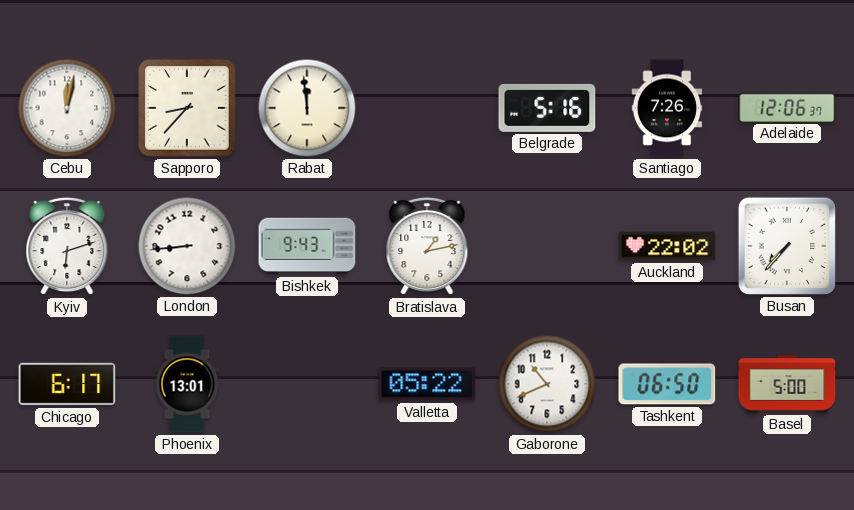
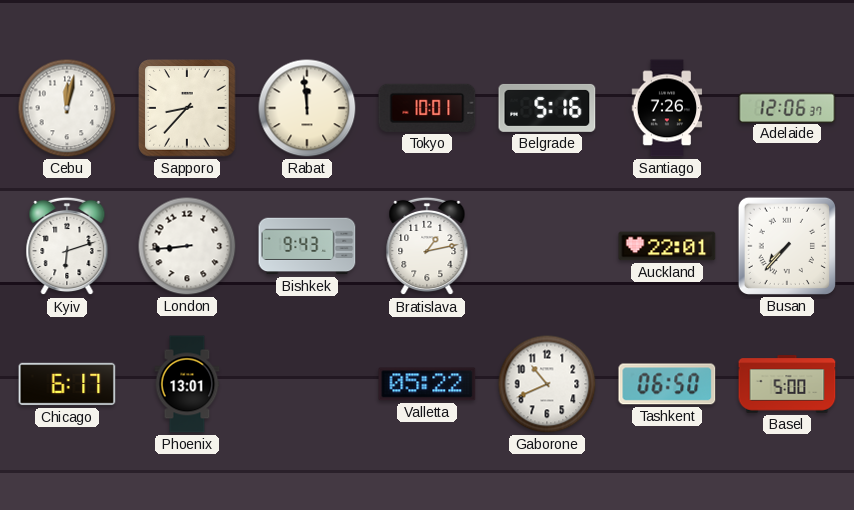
Tokyo: none -> 10:01
Auckland: 22:02 -> 22:01
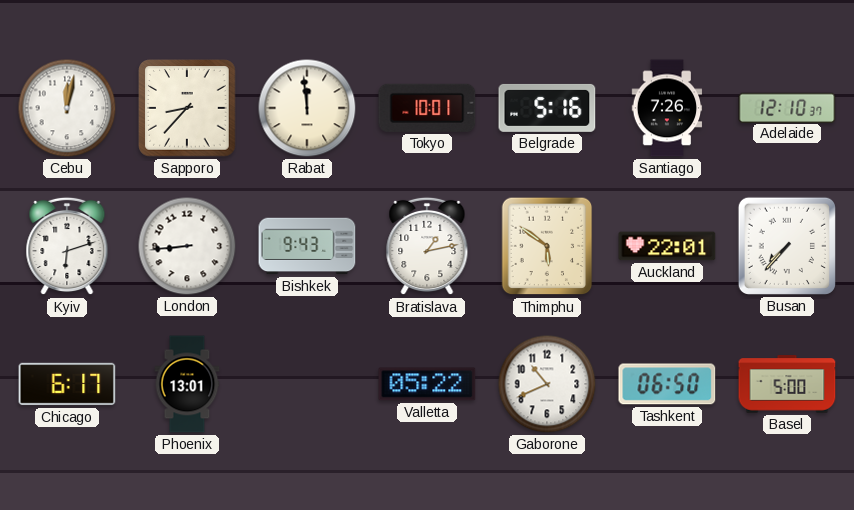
Adelaide: 12:06 -> 12:10
Thimphu: none -> 5:51
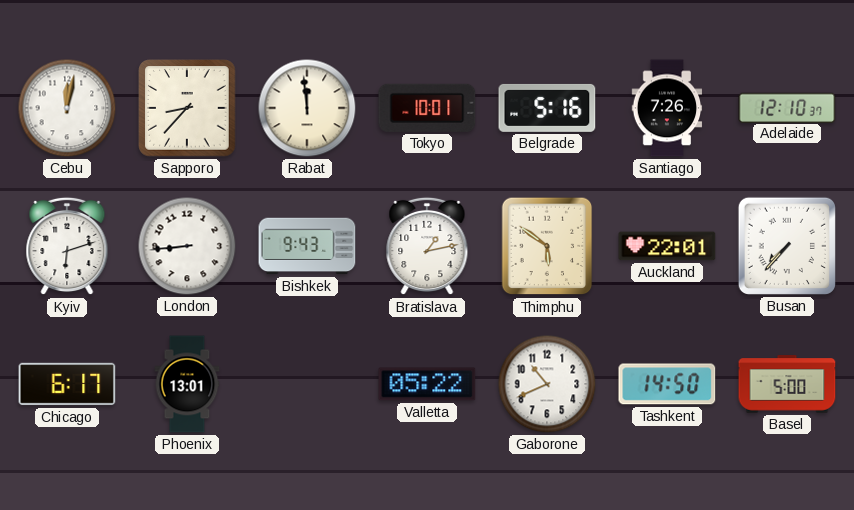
Tashkent: 06:50 -> 14:50
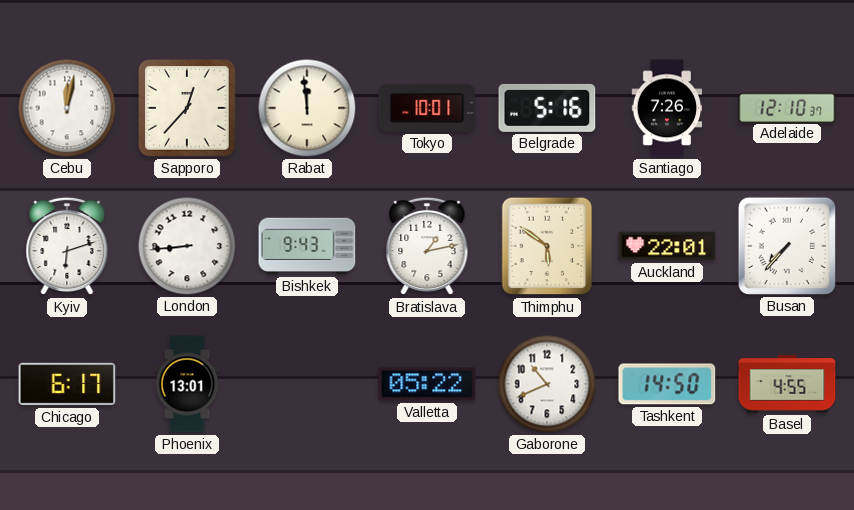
Sapporo: 8:37 -> 12:37
Basel: 5:00 -> 4:55
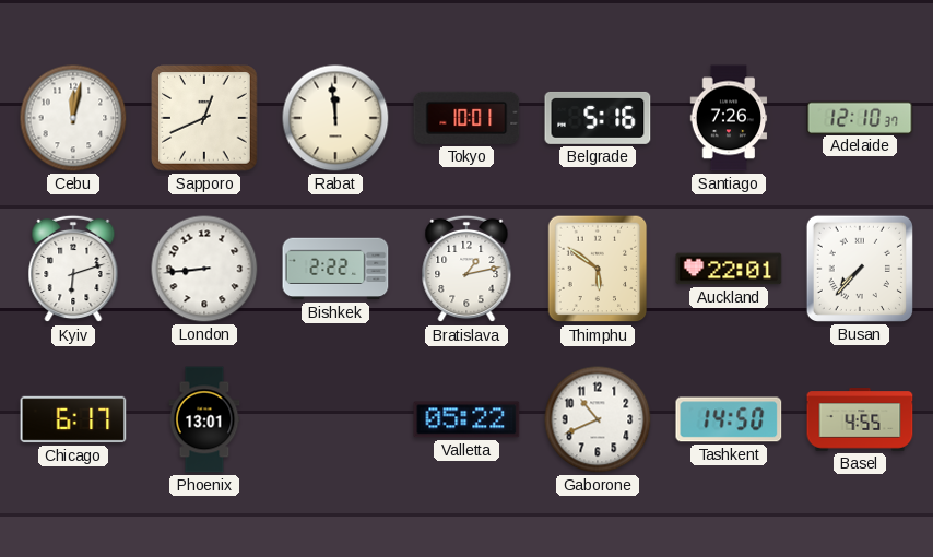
Sapporo: 12:37 -> 12:41
Bishkek: 9:43 -> 2:22
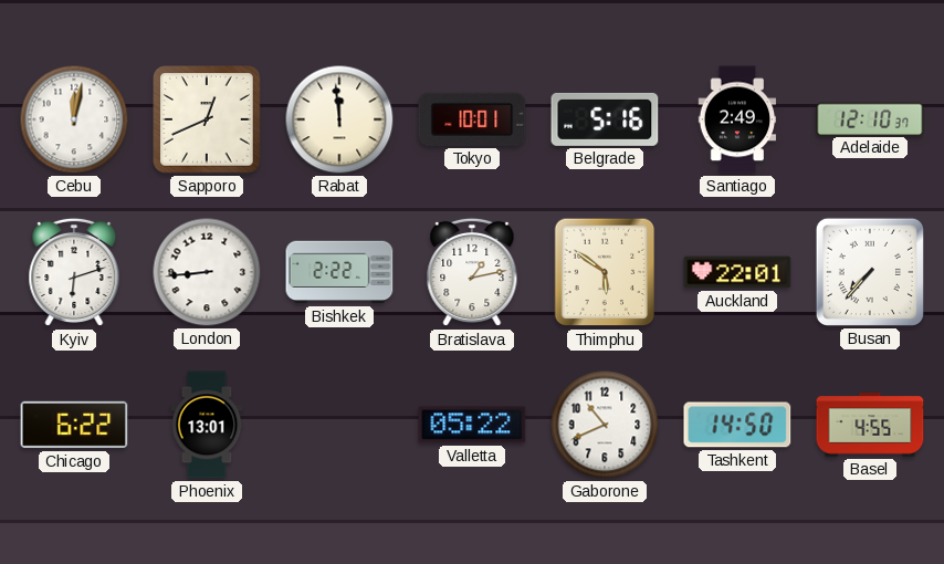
Santiago: 7:26 -> 2:49
Chicago: 6:17 -> 6:22
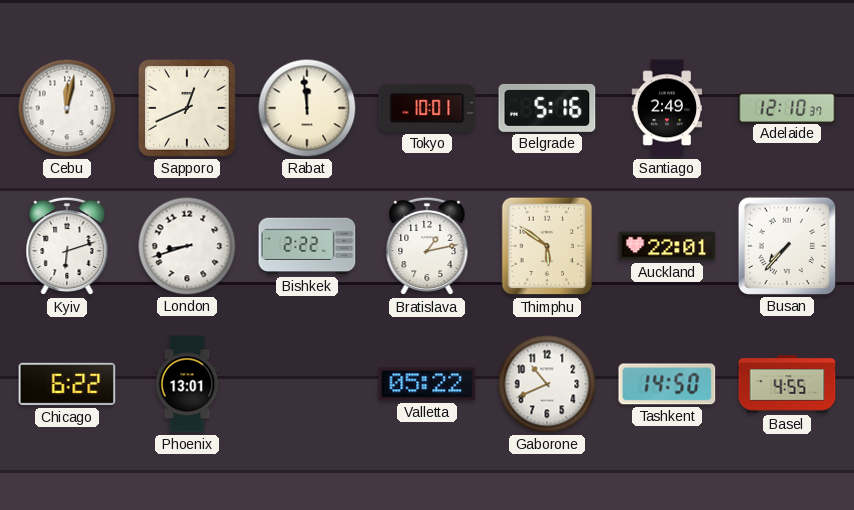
London: 8:44 -> 8:42
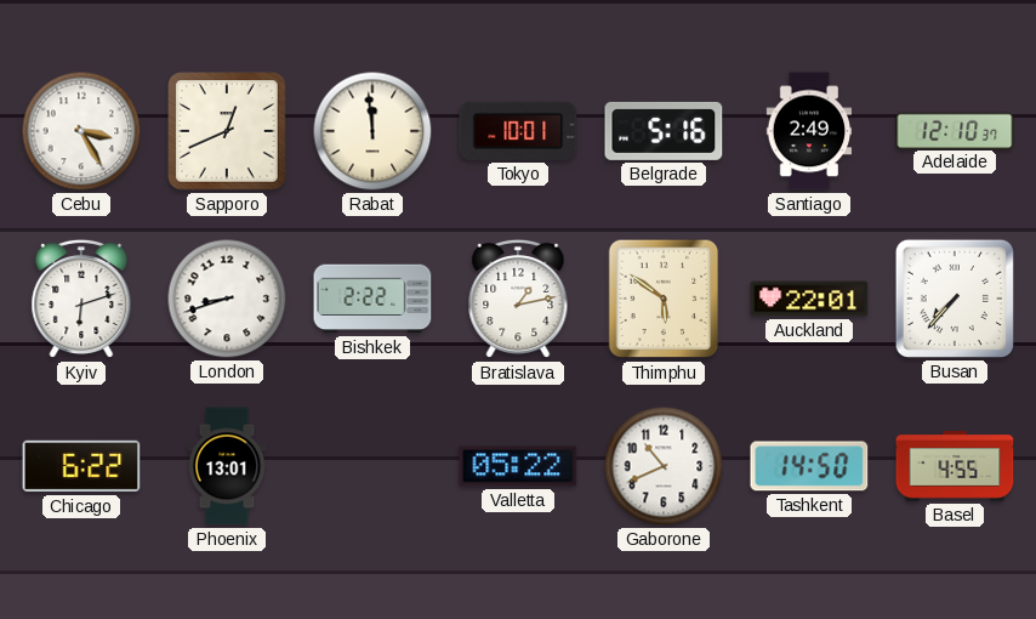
Cebu: 12:02 -> 3:25
